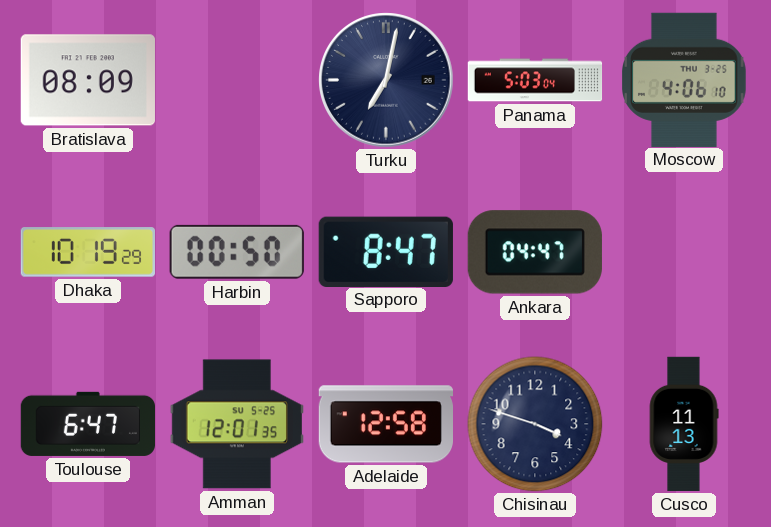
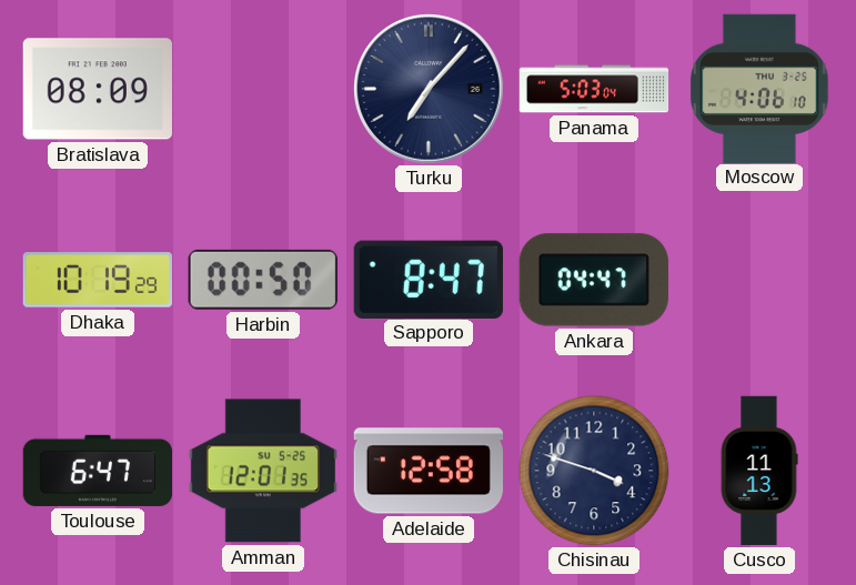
Turku: 7:02 -> 7:07
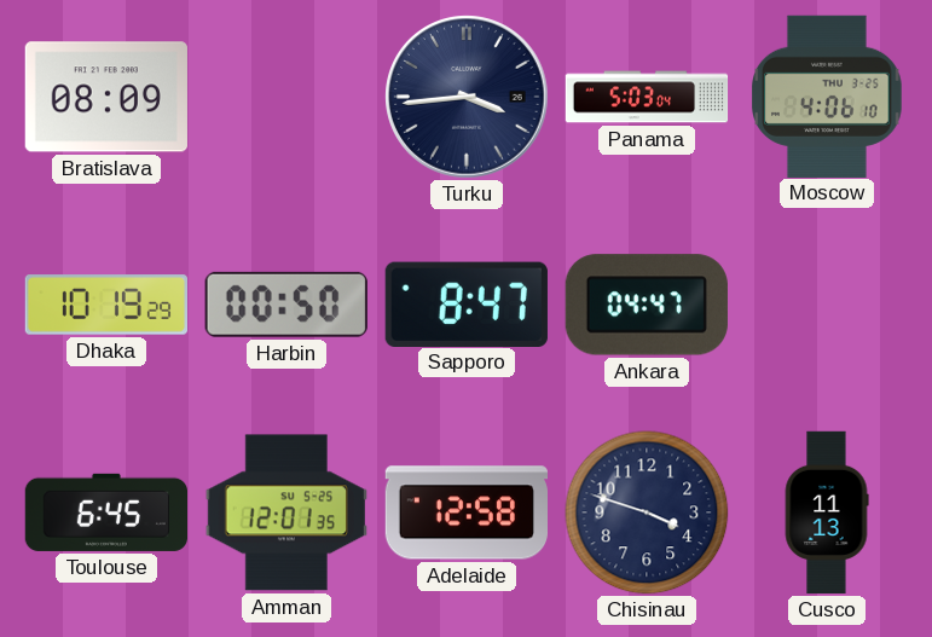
Turku: 7:07 -> 3:44
Toulouse: 6:47 -> 6:45
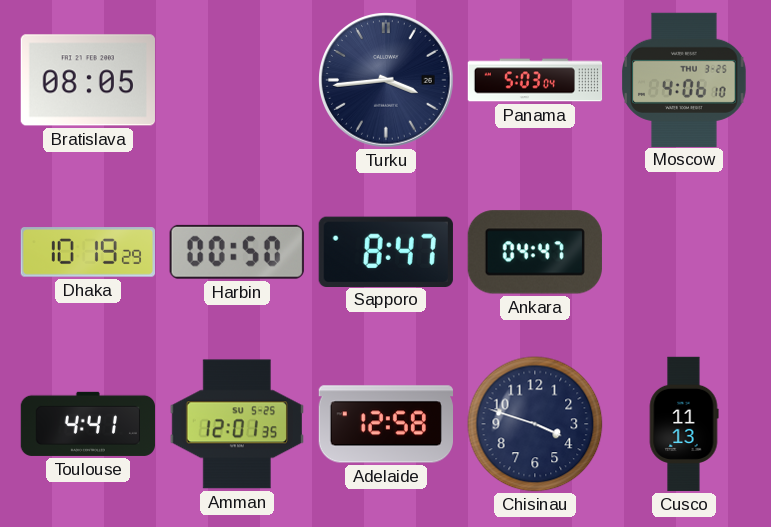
Bratislava: 08:09 -> 08:05
Toulouse: 6:45 -> 4:41
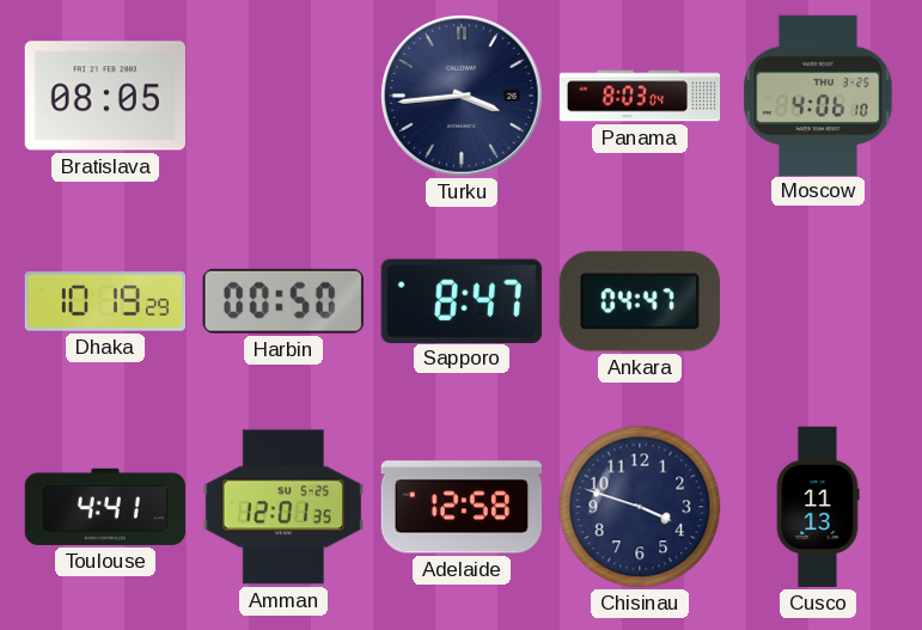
Panama: 5:03 -> 8:03
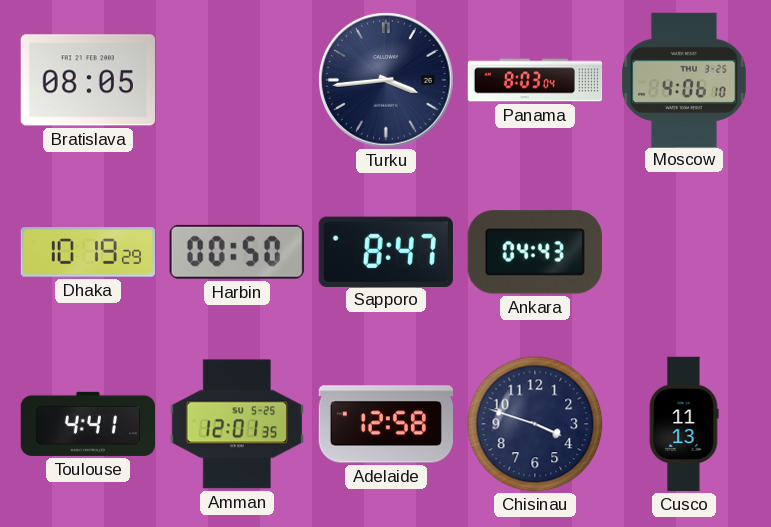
Ankara: 04:47 -> 04:43
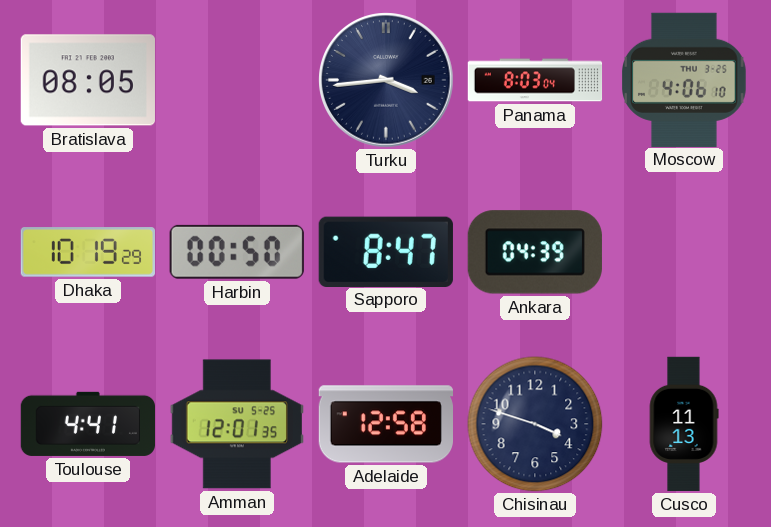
Ankara: 04:43 -> 04:39
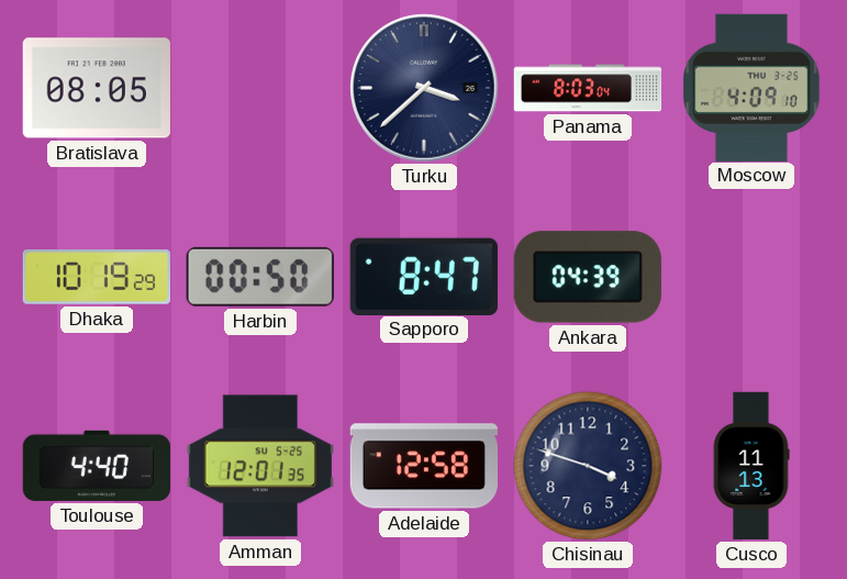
Turku: 3:44 -> 3:38
Moscow: 4:06 -> 4:09
Toulouse: 4:41 -> 4:40
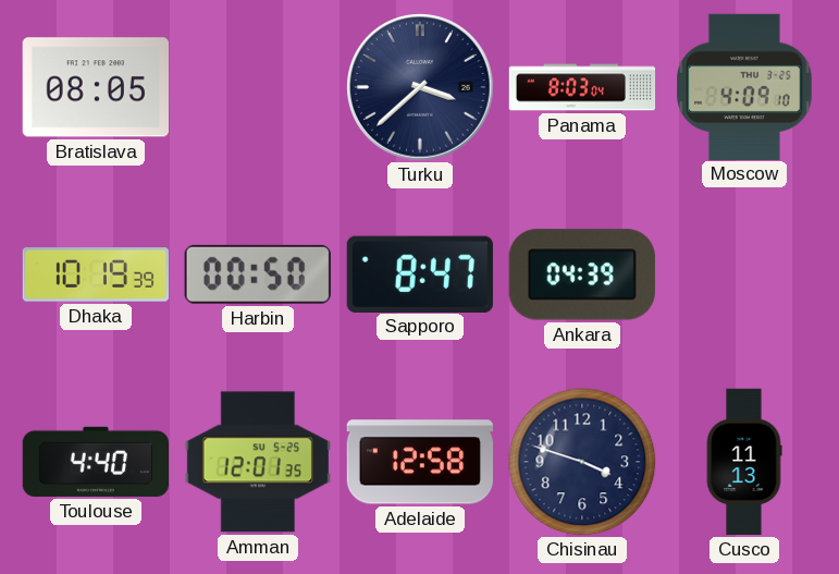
Dhaka: 10:19:29 -> 10:19:39
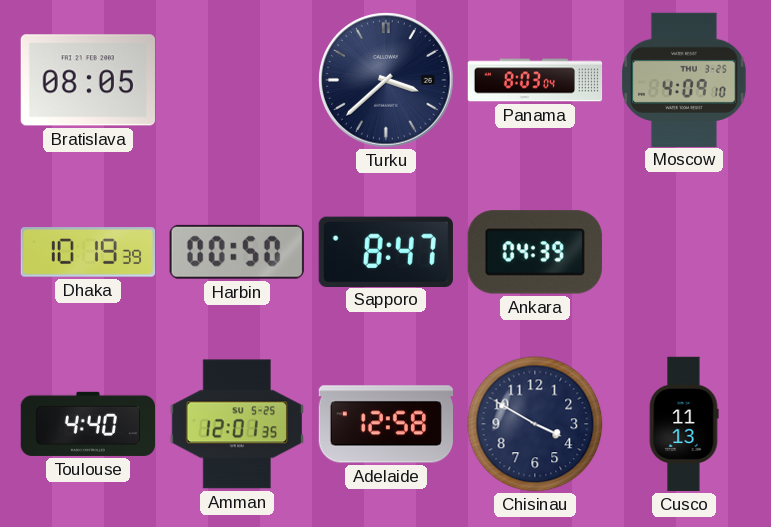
Chisinau: 3:48 -> 3:50
